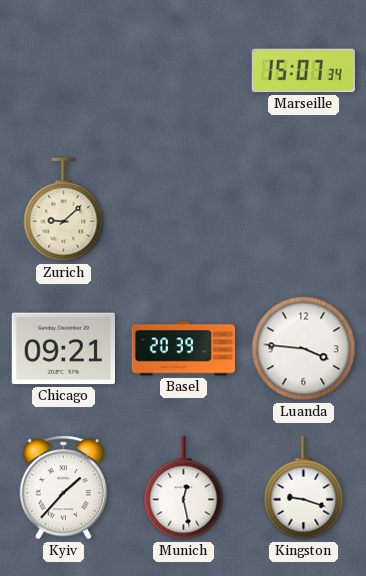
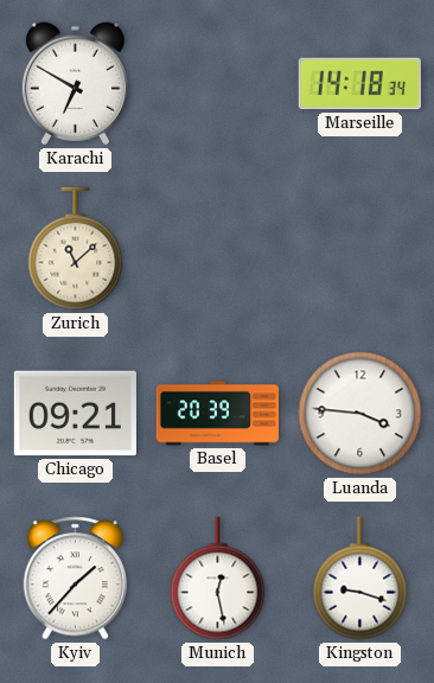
Karachi: none -> 6:50
Marseille: 15:07 -> 14:18
Zurich: 9:08 -> 11:08
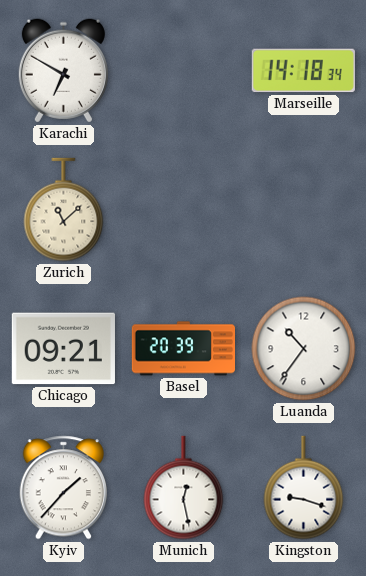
Luanda: 3:46 -> 10:36
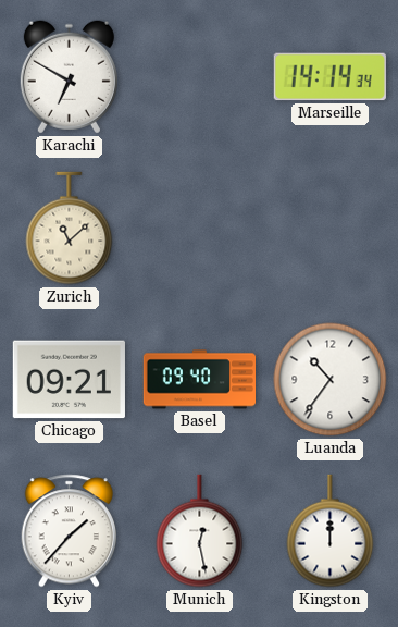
Marseille: 14:18 -> 14:14
Basel: 20:39 -> 09:40
Kingston: 9:18 -> 12:00
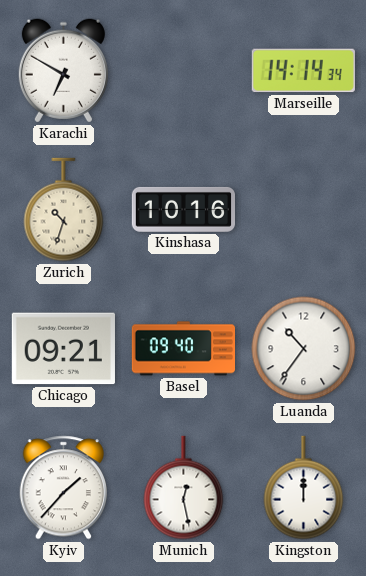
Zurich: 11:08 -> 10:33
Kinshasa: none -> 10:16
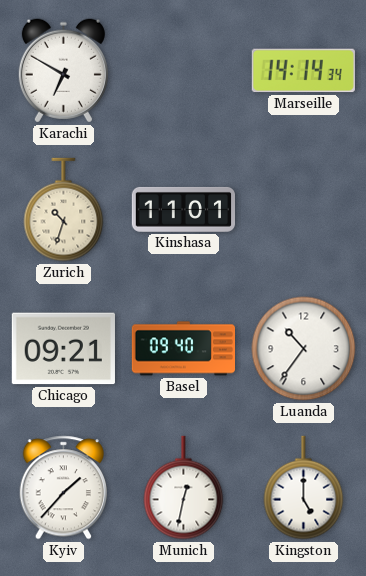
Kinshasa: 10:16 -> 11:01
Munich: 12:28 -> 12:32
Kingston: 12:00 -> 5:00
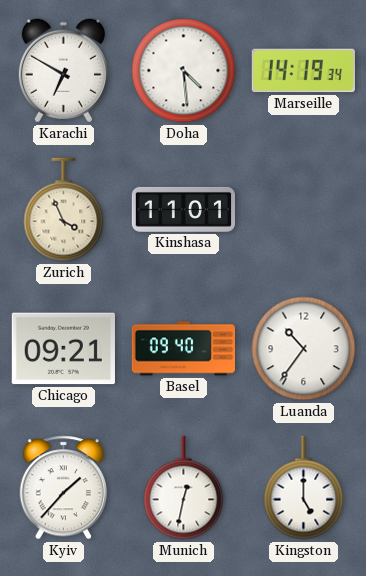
Doha: none -> 4:29
Marseille: 14:14 -> 14:19
Zurich: 10:33 -> 3:56
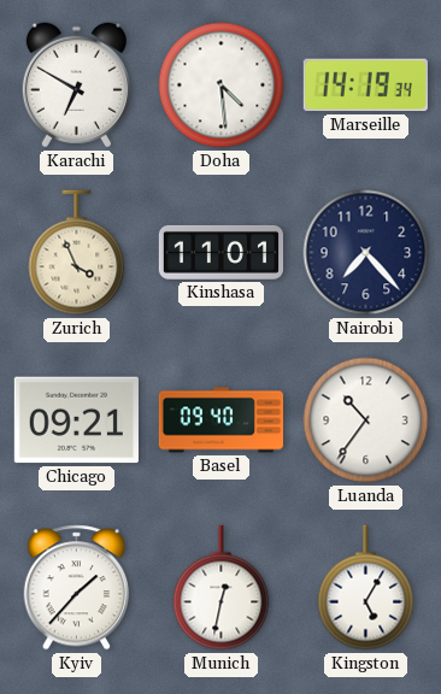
Nairobi: none -> 7:23
Kingston: 5:00 -> 5:05
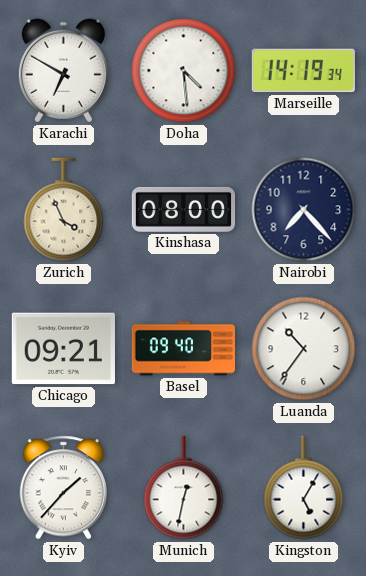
Kinshasa: 11:01 -> 08:00
